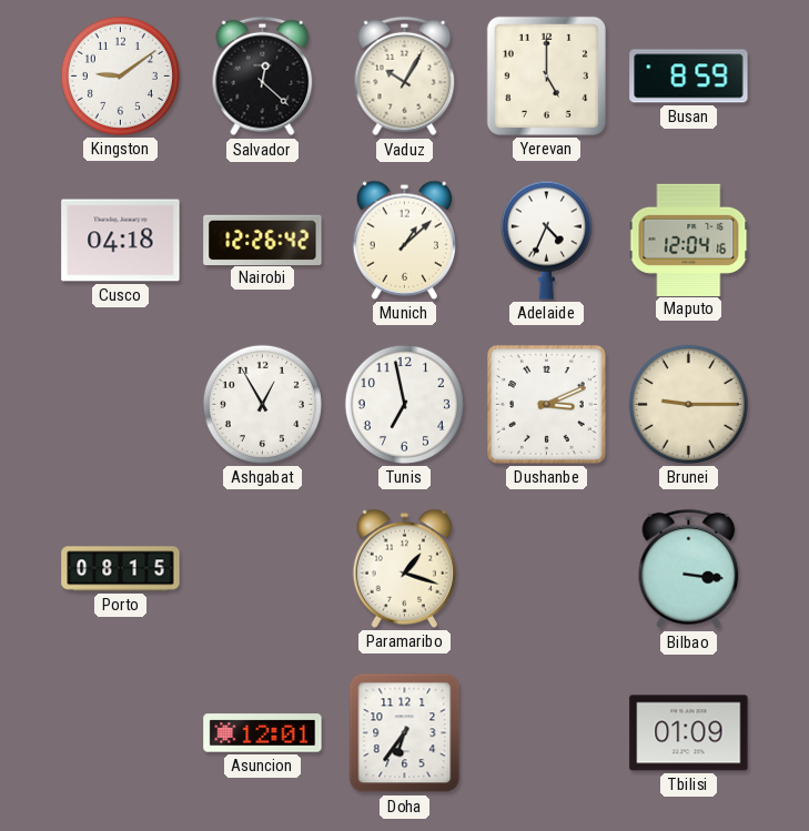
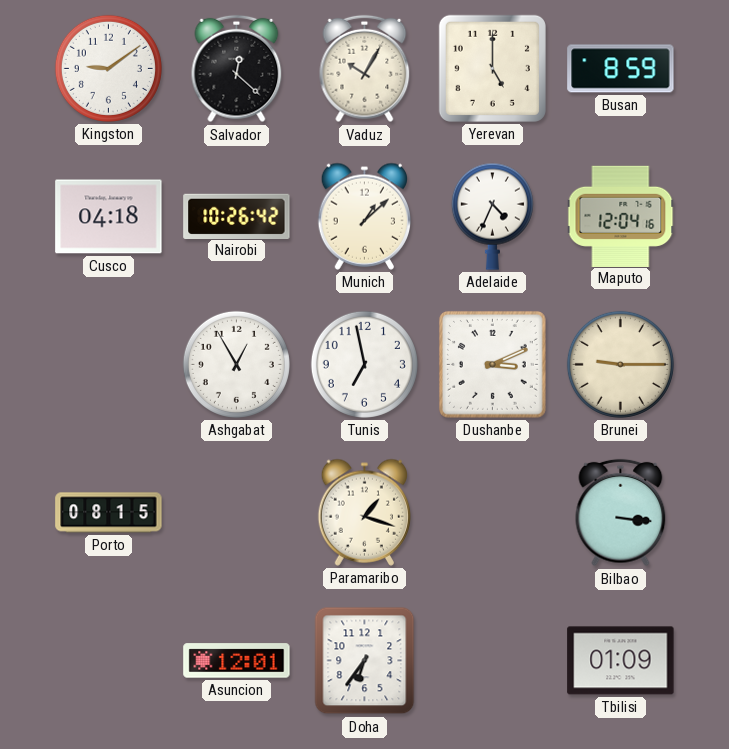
Nairobi: 12:26 -> 10:26
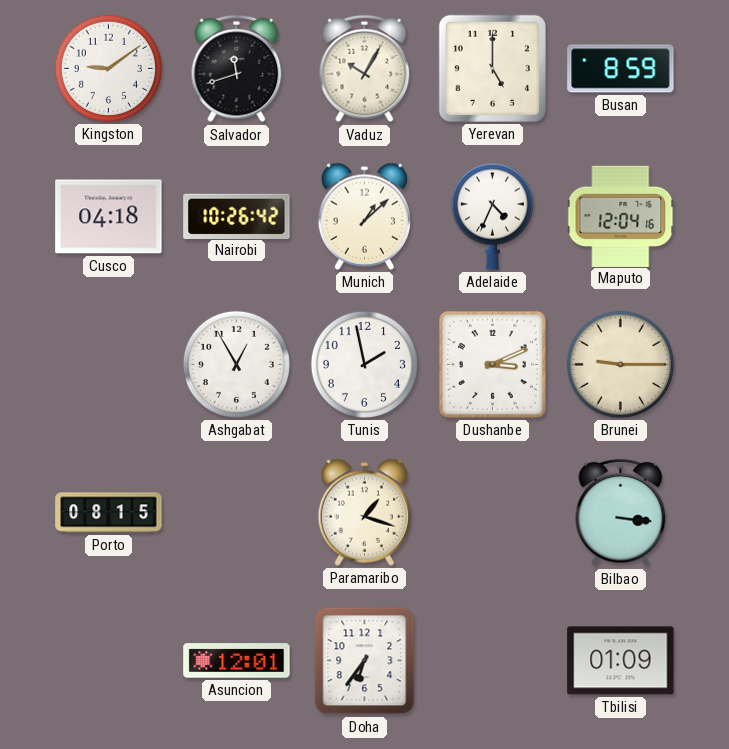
Salvador: 12:22 -> 11:42
Tunis: 6:58 -> 1:58
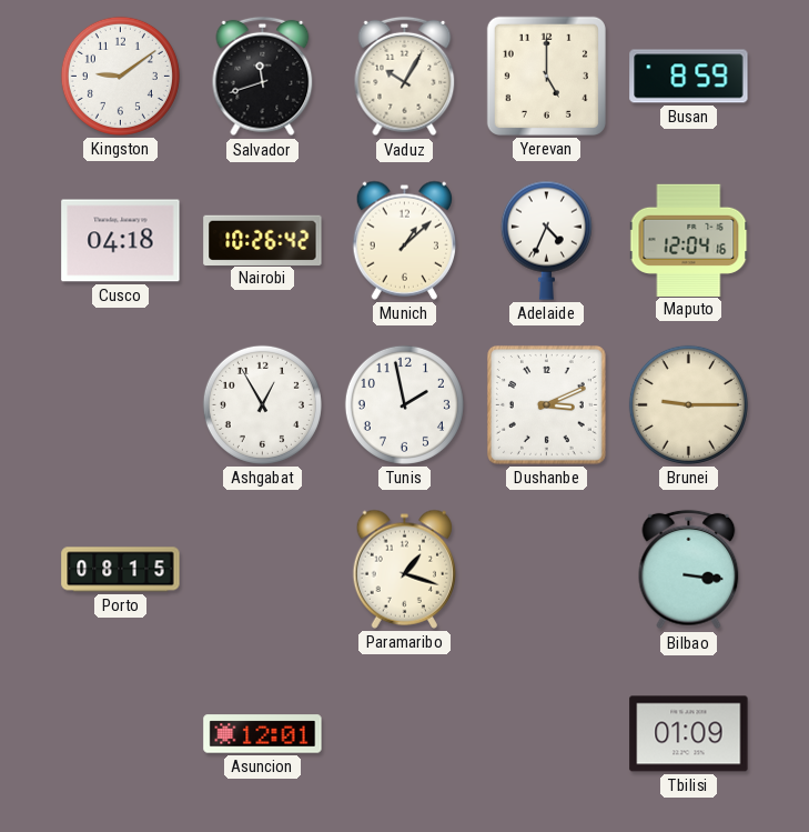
Doha: 6:36 -> none
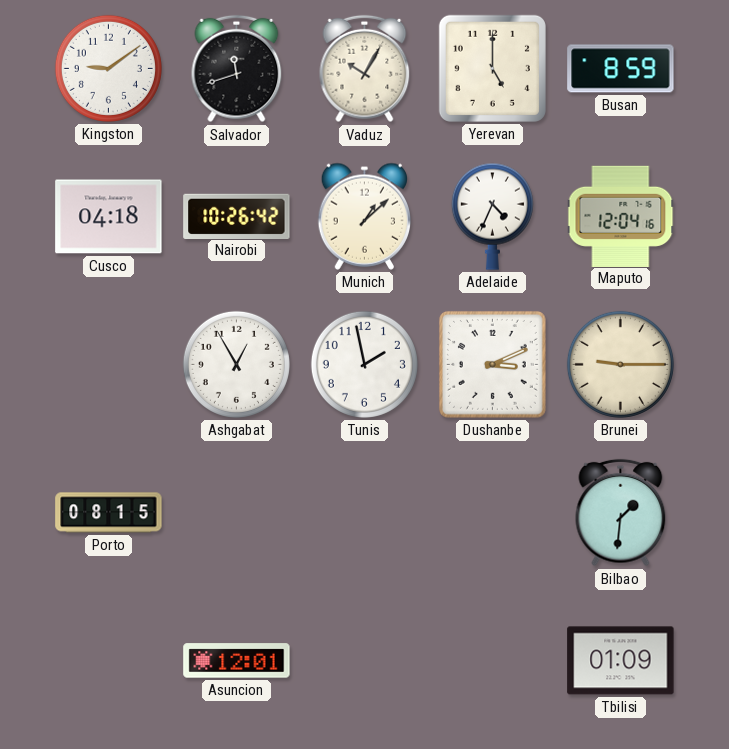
Paramaribo: 1:18 -> none
Bilbao: 3:16 -> 1:31
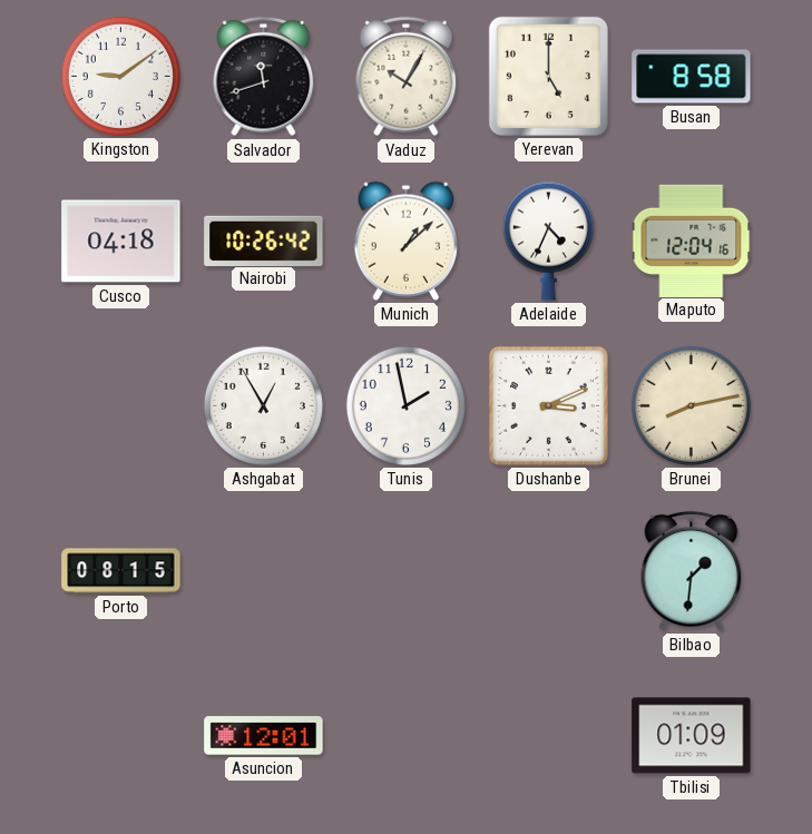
Busan: 8:59 -> 8:58
Brunei: 9:15 -> 8:13
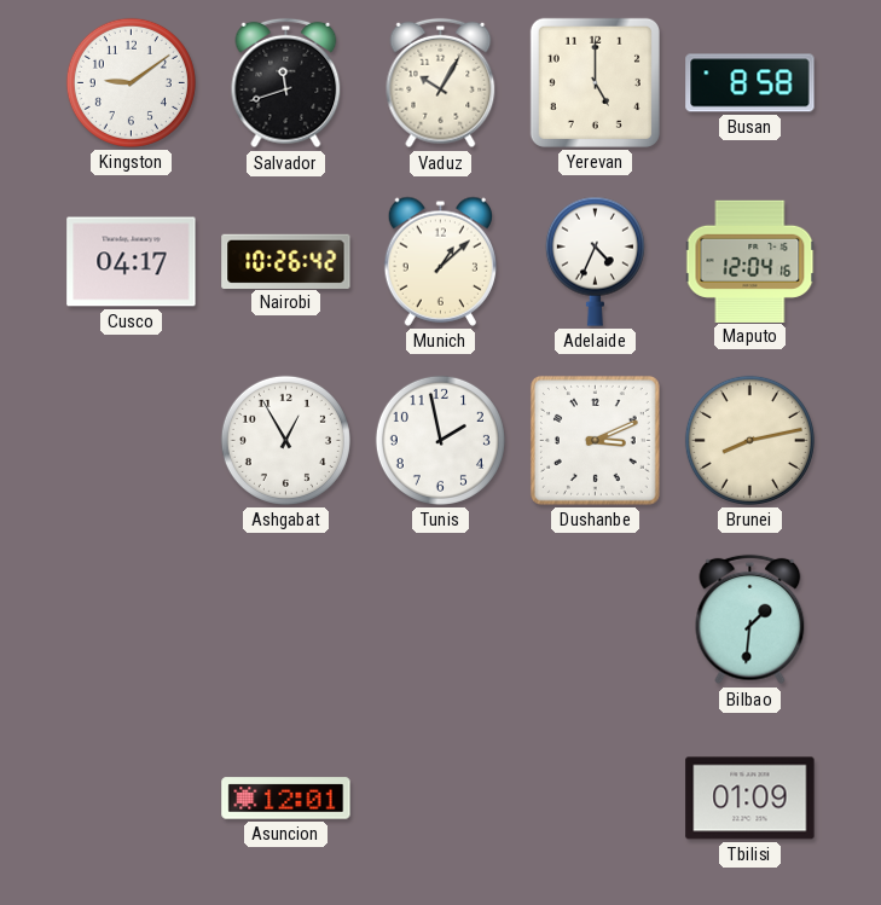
Cusco: 04:18 -> 04:17
Porto: 08:15 -> none
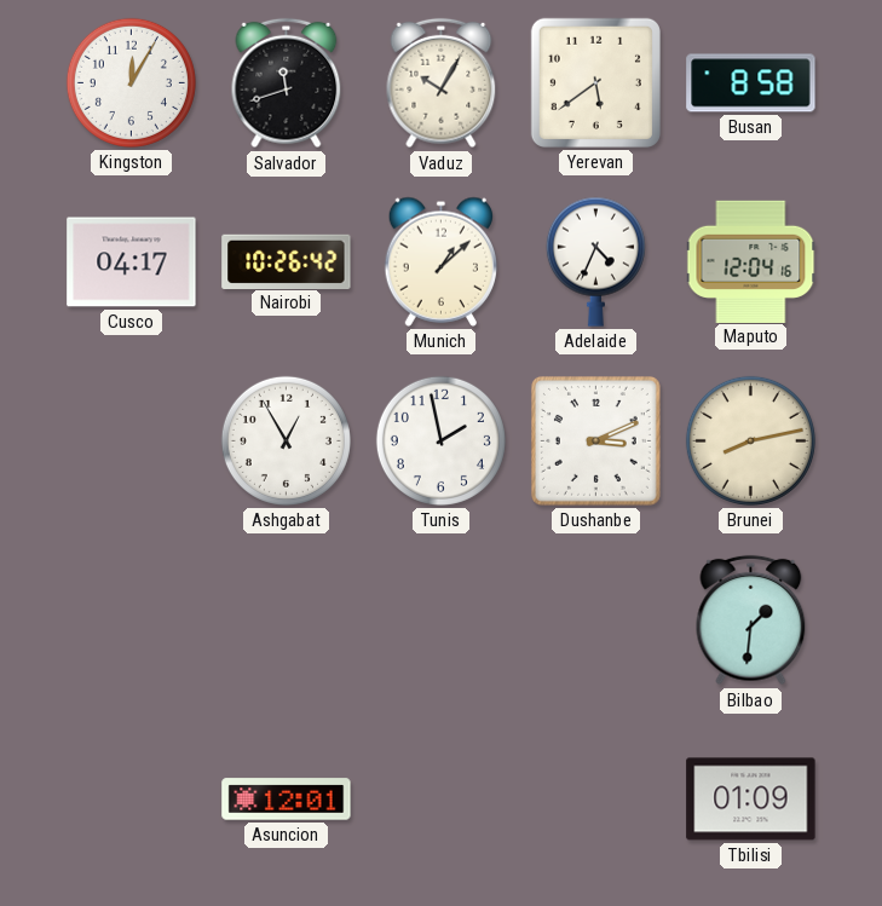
Kingston: 9:09 -> 12:05
Yerevan: 5:00 -> 5:39
